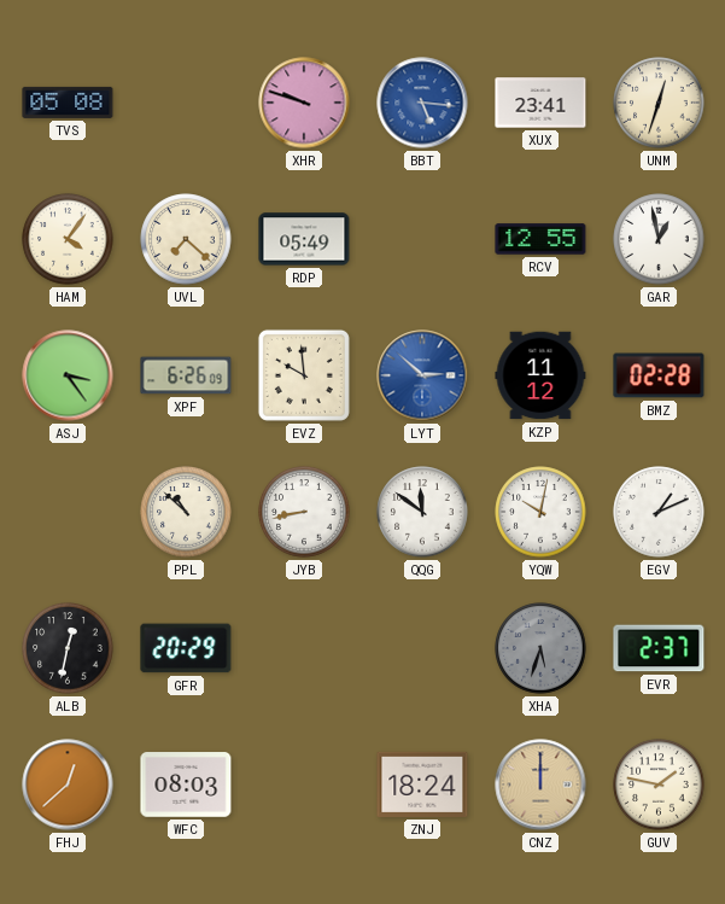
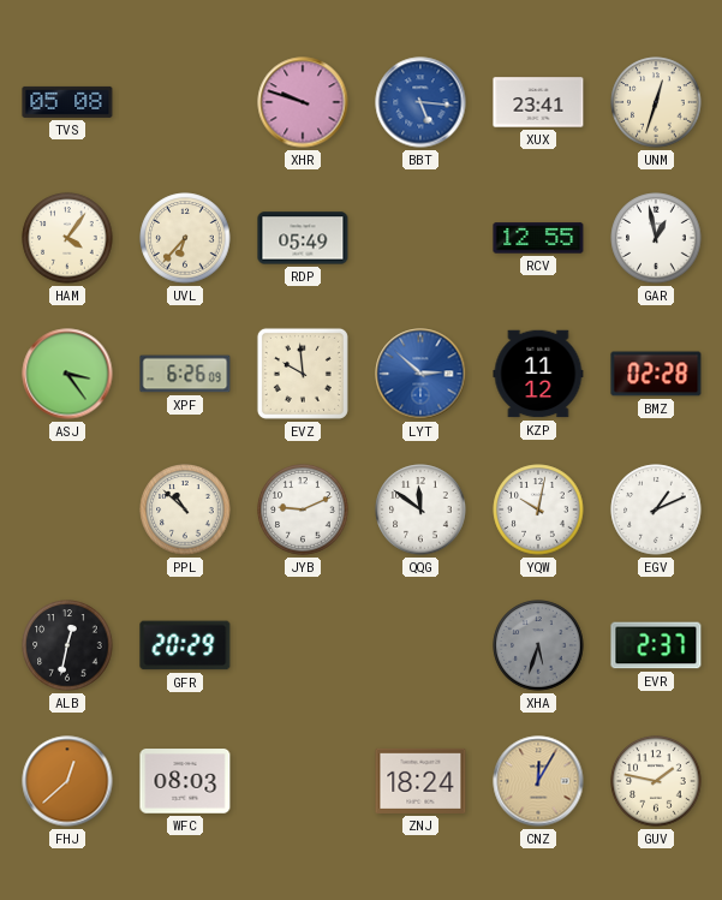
UVL: 7:22 -> 6:37
JYB: 8:43 -> 9:11
CNZ: 12:00 -> 12:05
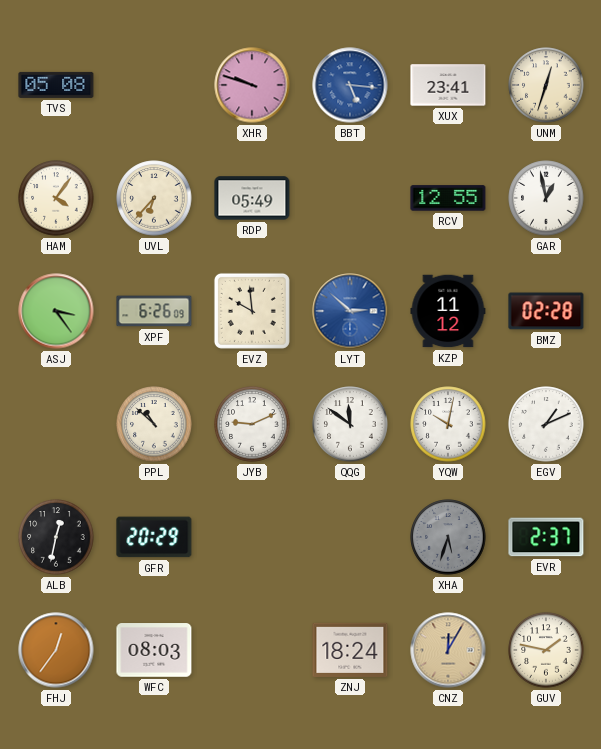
FHJ: 12:38 -> 12:36
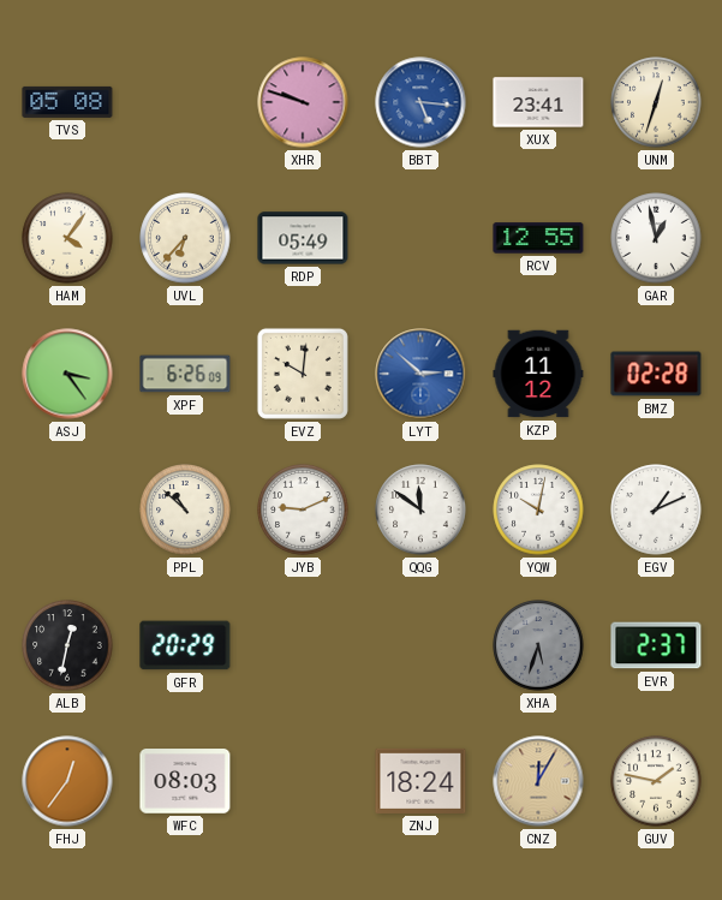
EVZ: 9:59 -> 10:01
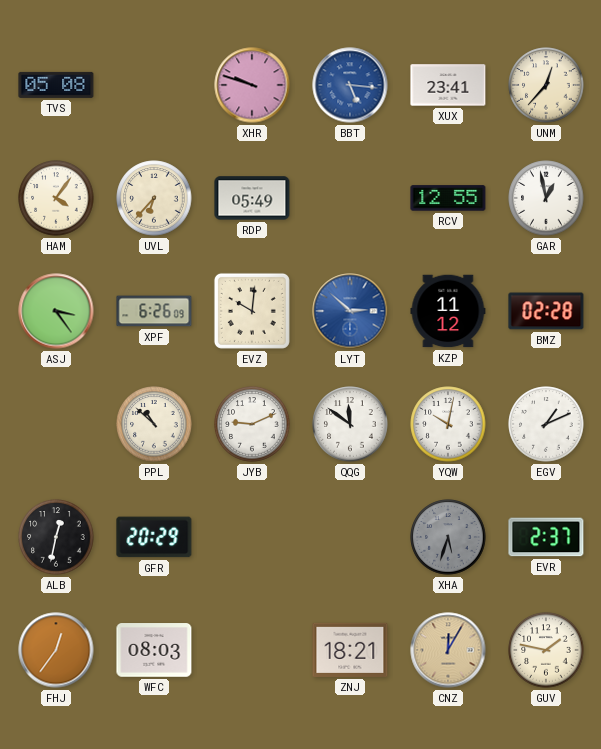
UNM: 12:33 -> 12:37
ZNJ: 18:24 -> 18:21
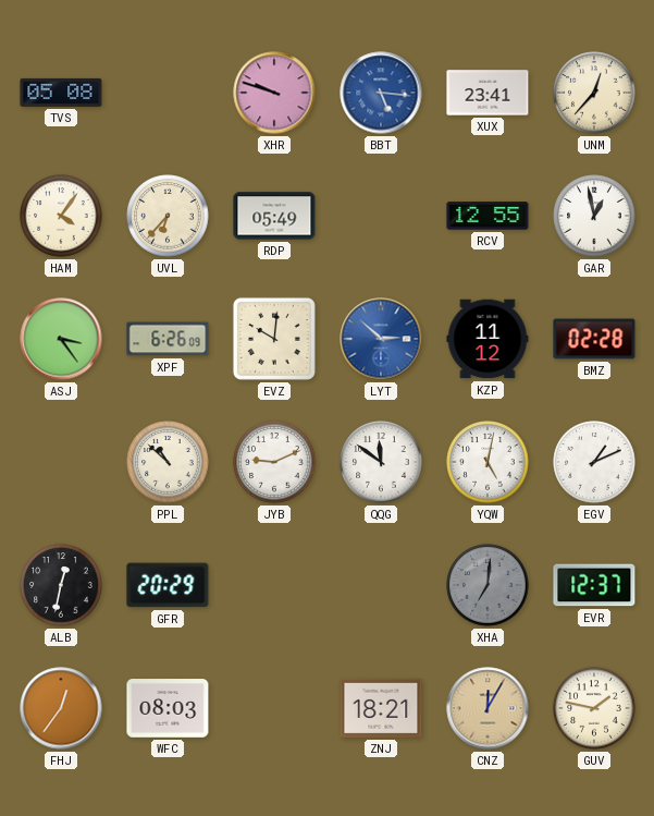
YQW: 10:02 -> 5:02
XHA: 5:33 -> 7:01
EVR: 2:37 -> 12:37
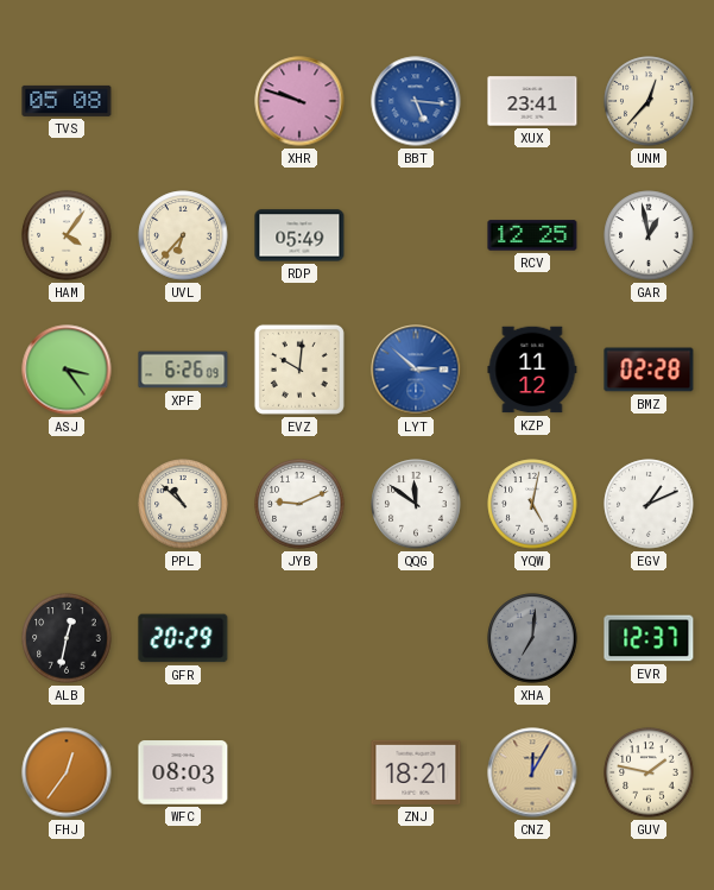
RCV: 12:55 -> 12:25
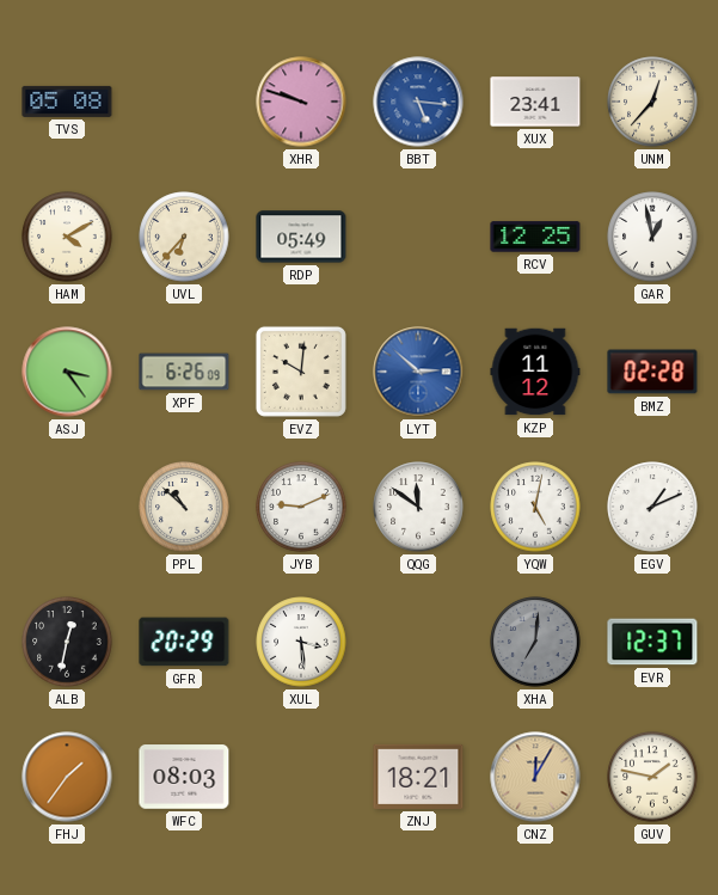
HAM: 4:06 -> 4:10
XUL: none -> 3:29
FHJ: 12:36 -> 1:36
